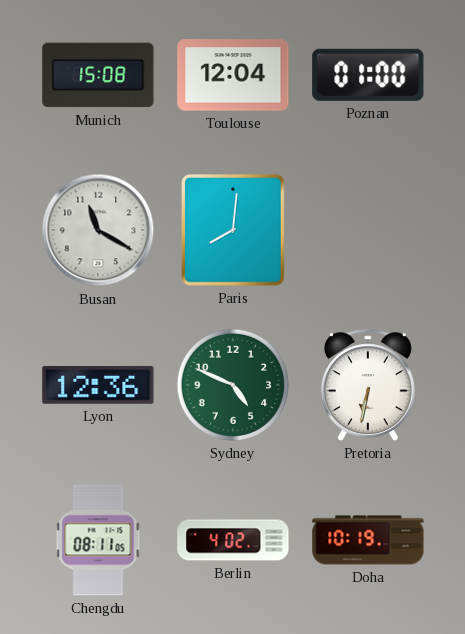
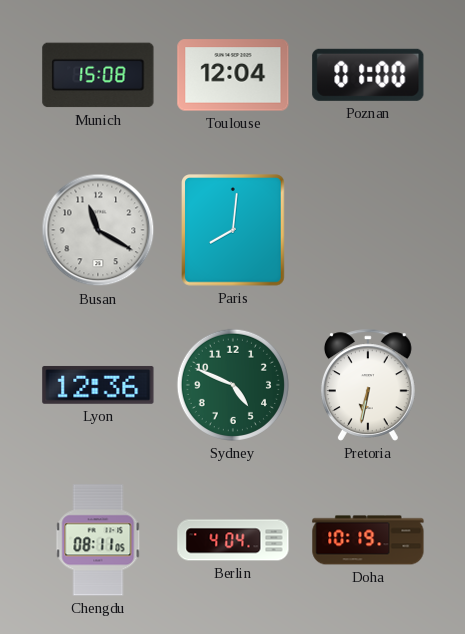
Berlin: 4:02 -> 4:04
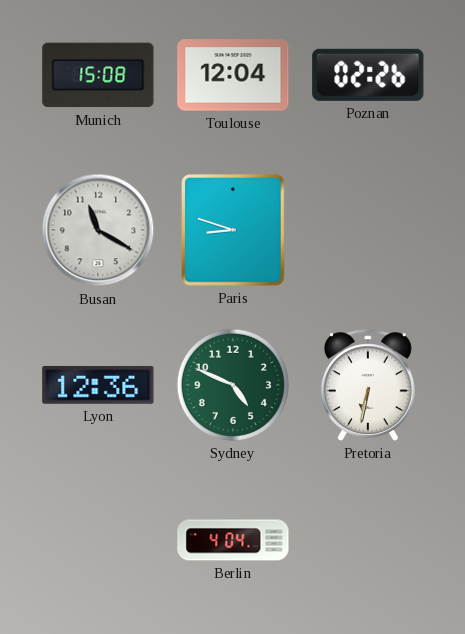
Poznan: 01:00 -> 02:26
Paris: 8:01 -> 8:48
Chengdu: 08:11 -> none
Doha: 10:19 -> none
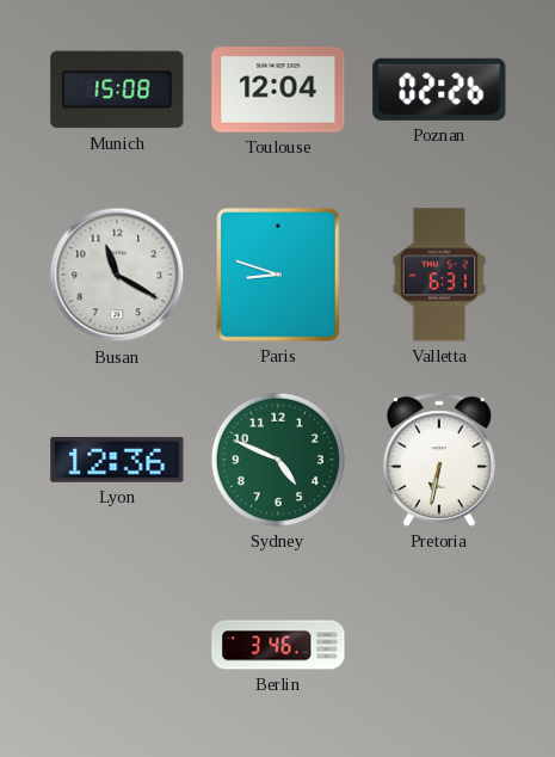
Valletta: none -> 6:31
Berlin: 4:04 -> 3:46
